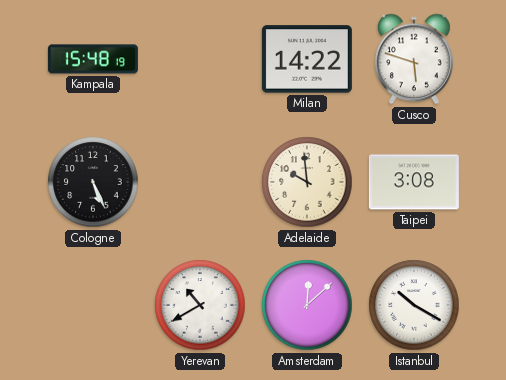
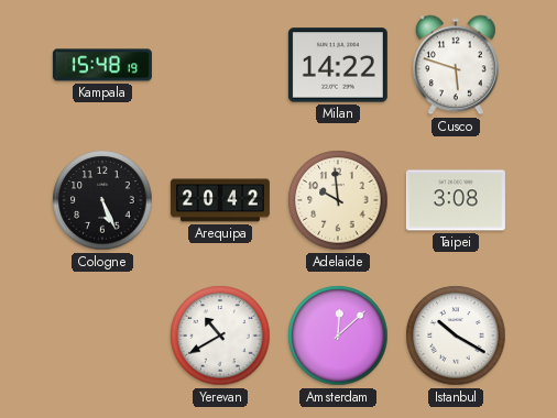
Arequipa: none -> 20:42
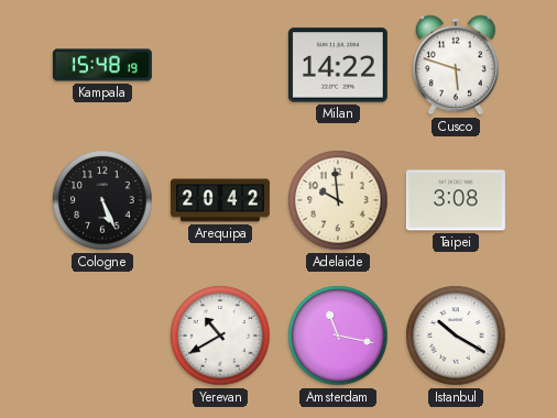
Amsterdam: 12:08 -> 11:17
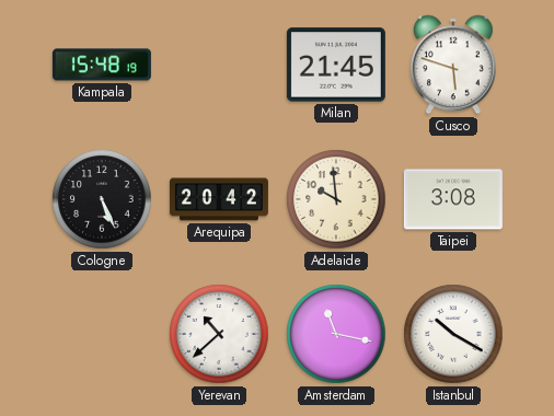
Milan: 14:22 -> 21:45
Yerevan: 10:40 -> 10:38
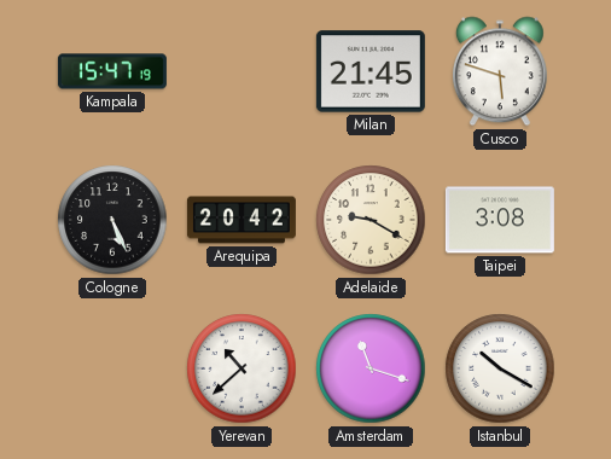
Kampala: 15:48 -> 15:47
Adelaide: 9:59 -> 9:20
Amsterdam: 11:17 -> 11:18
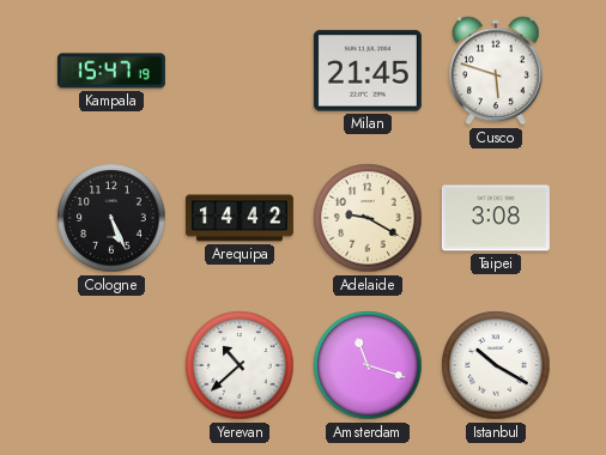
Arequipa: 20:42 -> 14:42
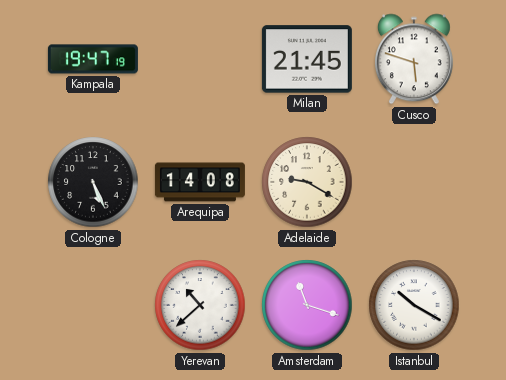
Kampala: 15:47 -> 19:47
Arequipa: 14:42 -> 14:08
Taipei: 3:08 -> none
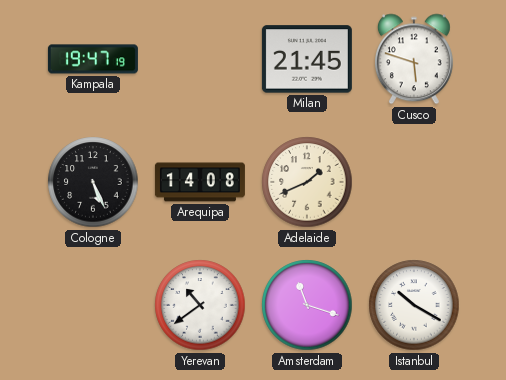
Adelaide: 9:20 -> 1:41
Yerevan: 10:38 -> 10:39
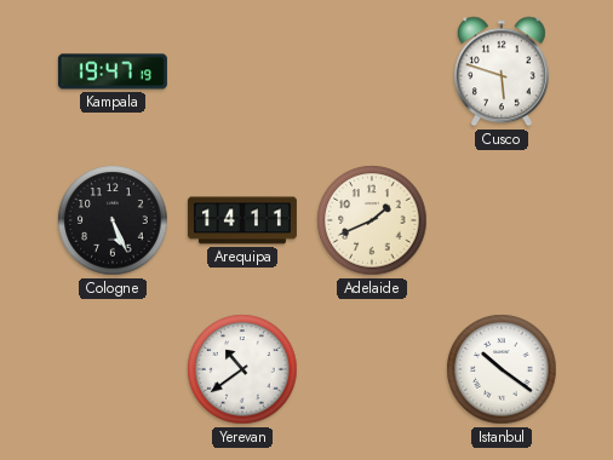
Milan: 21:45 -> none
Arequipa: 14:08 -> 14:11
Amsterdam: 11:18 -> none
Istanbul: 10:20 -> 10:21
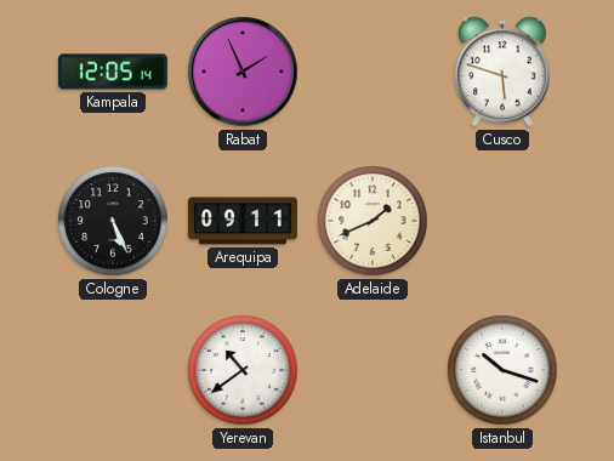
Kampala: 19:47 -> 12:05
Rabat: none -> 1:56
Arequipa: 14:11 -> 09:11
Istanbul: 10:21 -> 10:18
